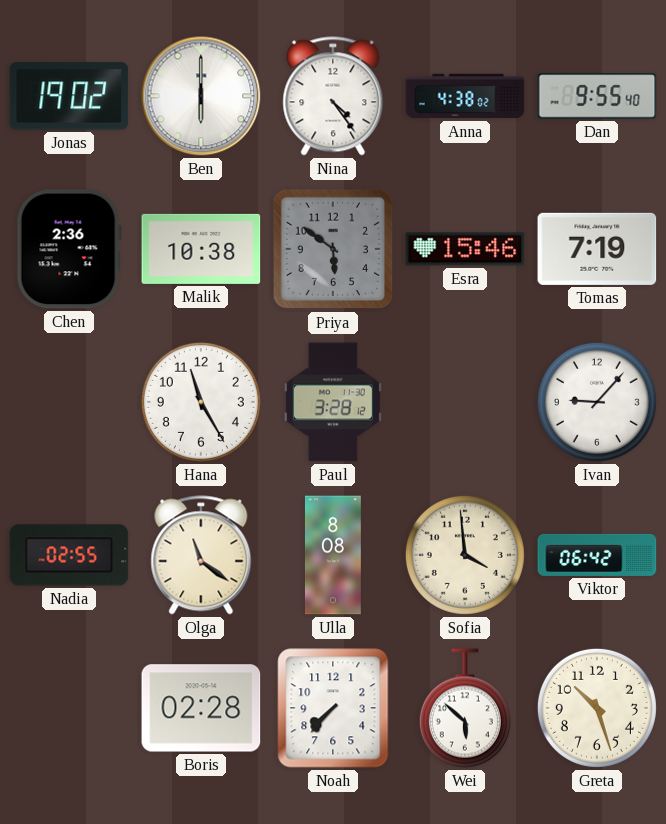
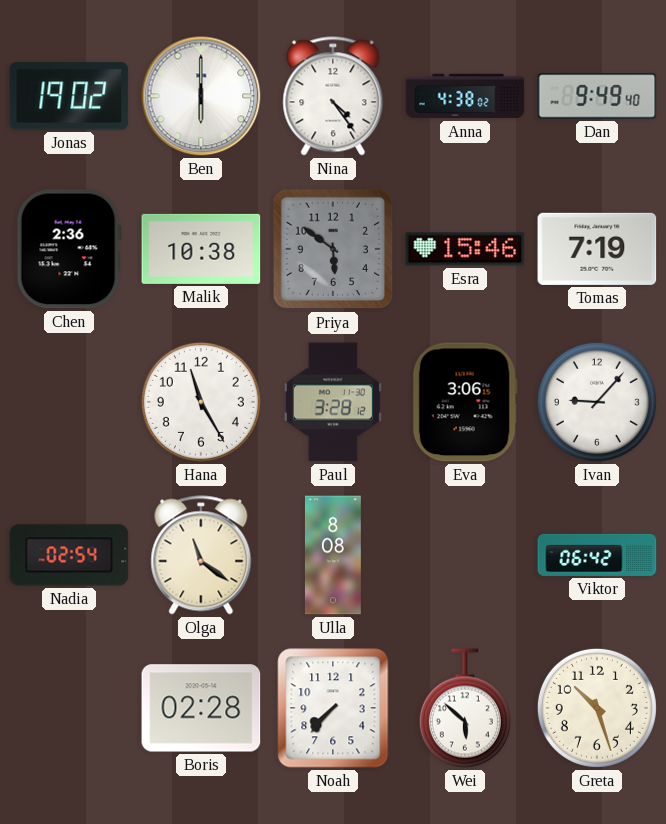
Dan: 9:55 -> 9:49
Eva: none -> 3:06
Nadia: 02:55 -> 02:54
Sofia: 3:59 -> none
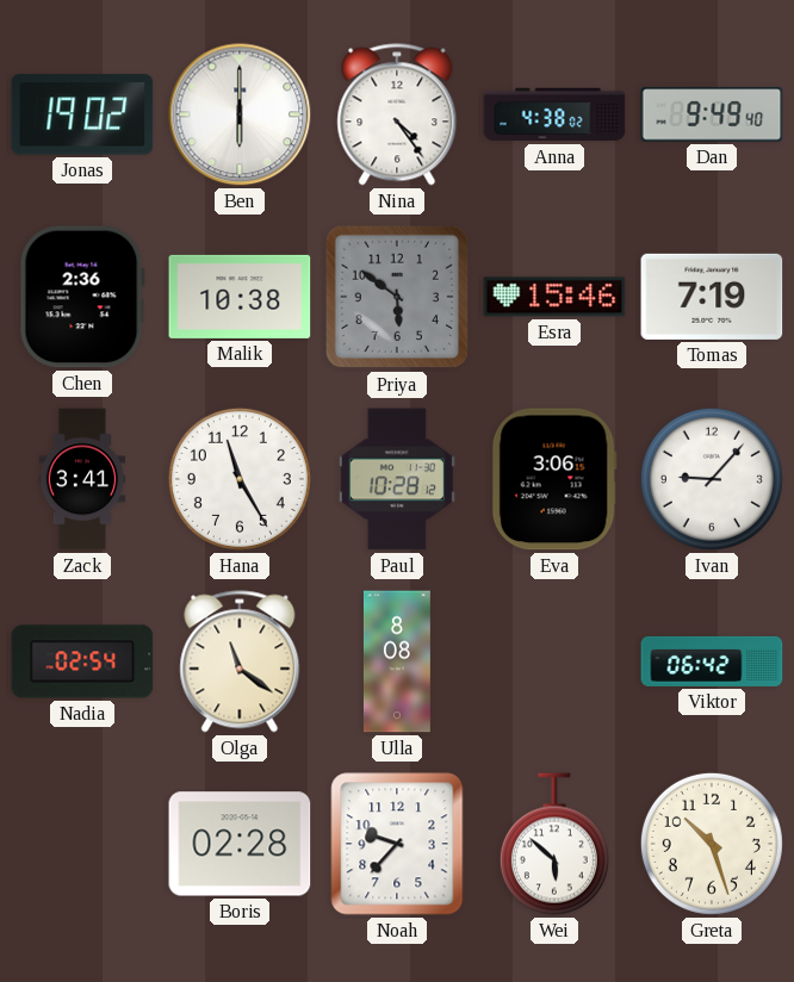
Zack: none -> 3:41
Paul: 3:28 -> 10:28
Noah: 7:37 -> 9:37
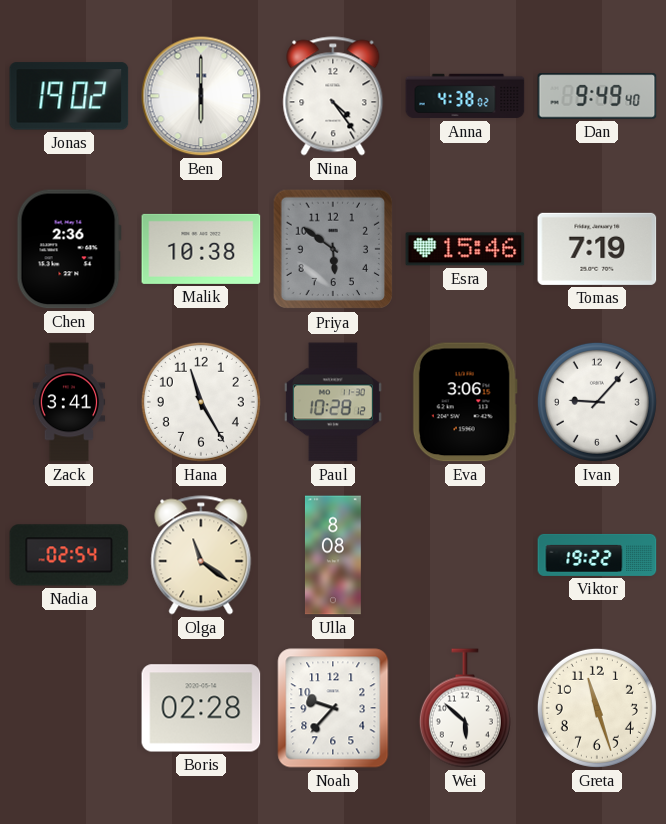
Viktor: 06:42 -> 19:22
Greta: 10:27 -> 11:27
